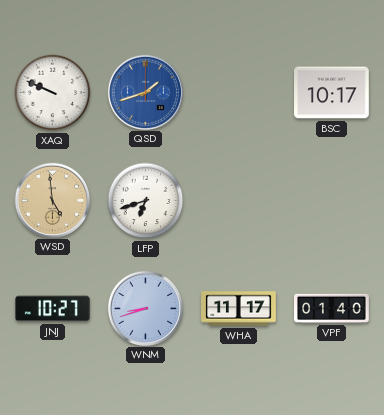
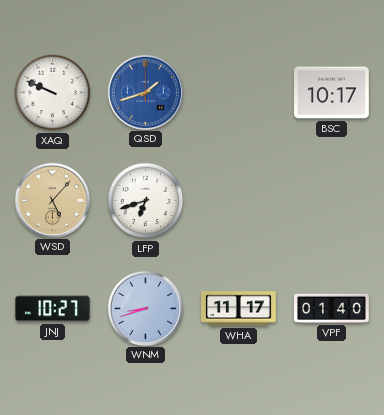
WSD: 4:59 -> 5:07
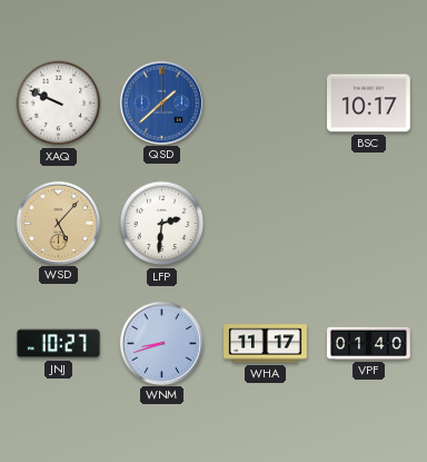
QSD: 1:42 -> 1:38
LFP: 6:42 -> 2:31
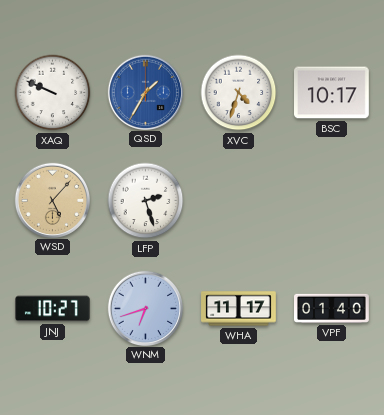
QSD: 1:38 -> 1:35
XVC: none -> 4:33
LFP: 2:31 -> 2:27
WNM: 8:42 -> 6:42
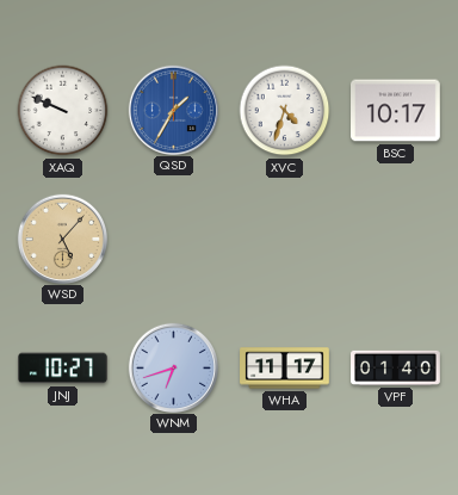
LFP: 2:27 -> none
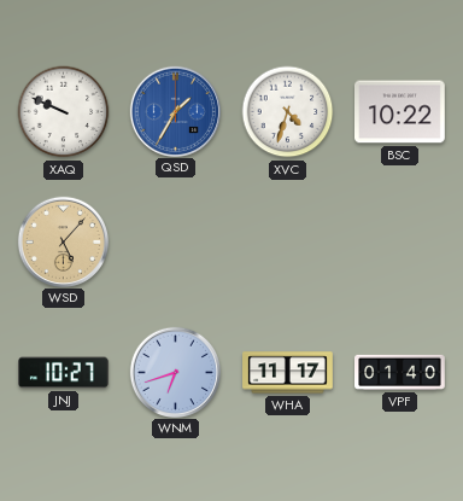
BSC: 10:17 -> 10:22
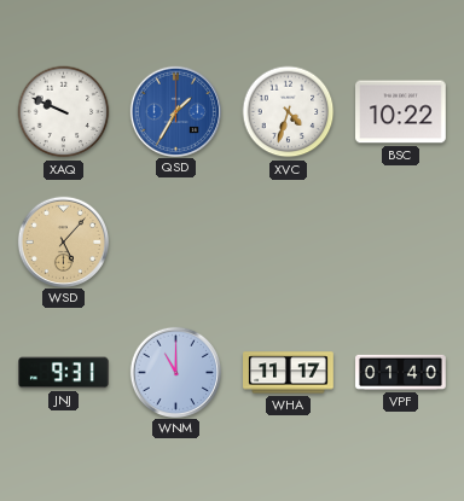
JNJ: 10:27 -> 9:31
WNM: 6:42 -> 11:00
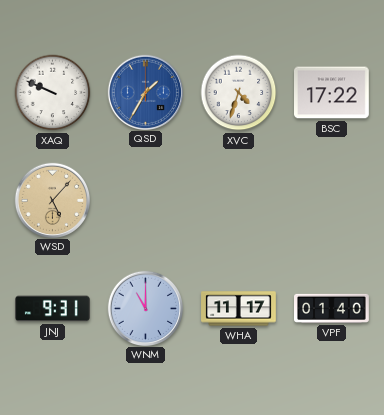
BSC: 10:22 -> 17:22
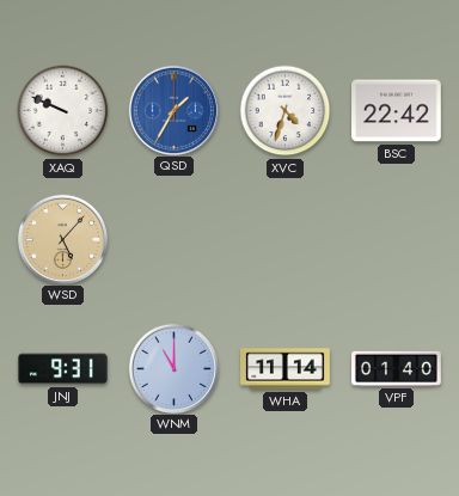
BSC: 17:22 -> 22:42
WHA: 11:17 -> 11:14
